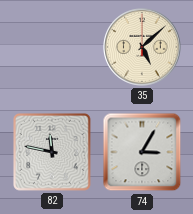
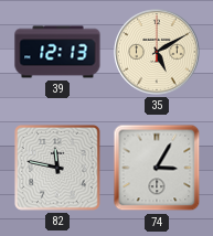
39: none -> 12:13
35: 5:08 -> 5:10
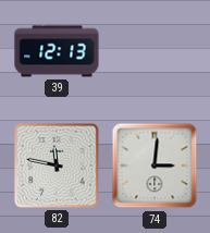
35: 5:10 -> none
74: 3:05 -> 3:01
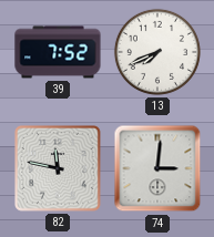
39: 12:13 -> 7:52
13: none -> 7:41
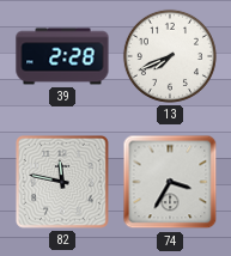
39: 7:52 -> 2:28
74: 3:01 -> 3:35
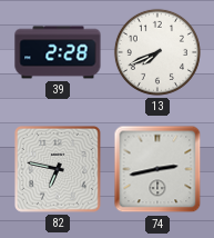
82: 11:47 -> 6:47
74: 3:35 -> 2:43
